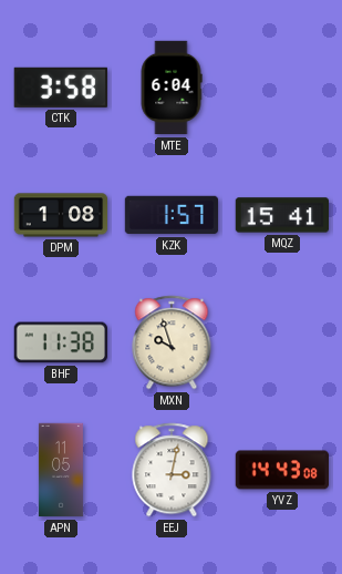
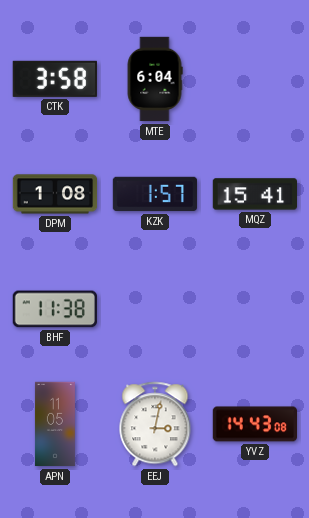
MXN: 9:57 -> none
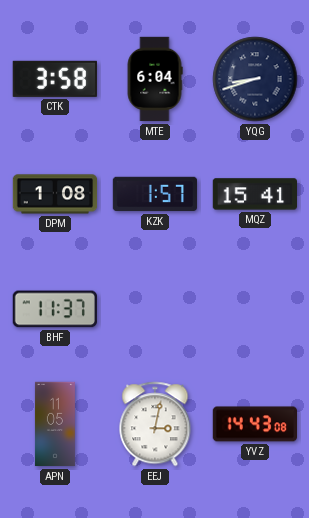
YQG: none -> 8:42
BHF: 11:38 -> 11:37
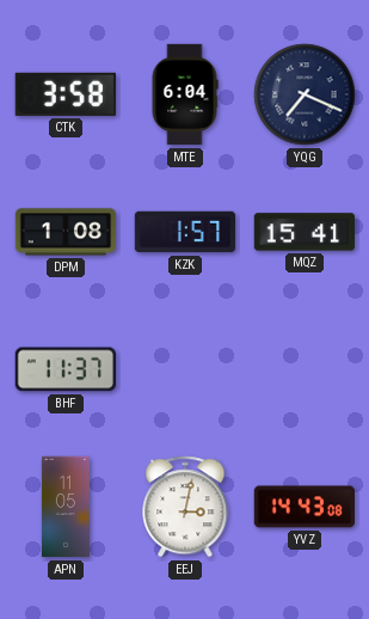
YQG: 8:42 -> 7:19
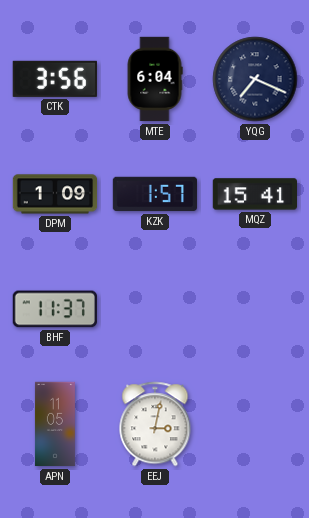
CTK: 3:58 -> 3:56
DPM: 1:08 -> 1:09
YVZ: 14:43 -> none
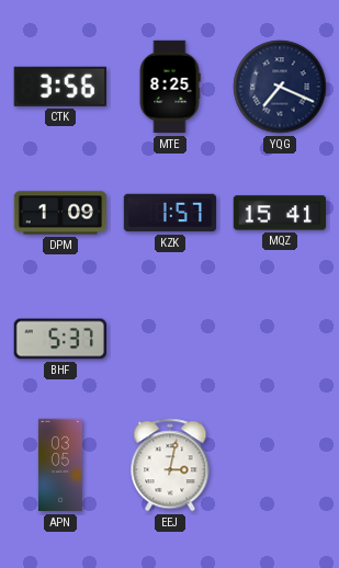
MTE: 6:04 -> 8:25
BHF: 11:37 -> 5:37
APN: 11:05 -> 03:05
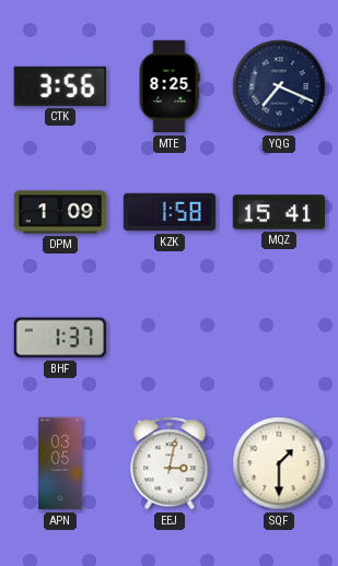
KZK: 1:57 -> 1:58
BHF: 5:37 -> 1:37
SQF: none -> 1:30
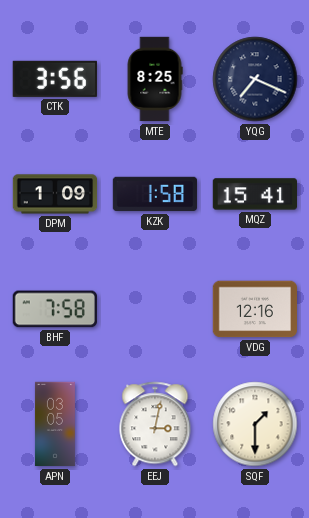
BHF: 1:37 -> 7:58
VDG: none -> 12:16
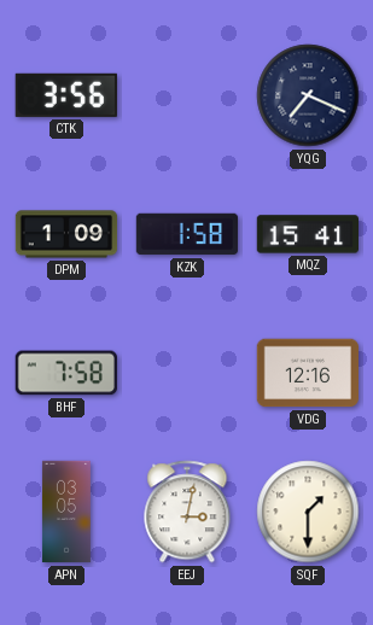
MTE: 8:25 -> none
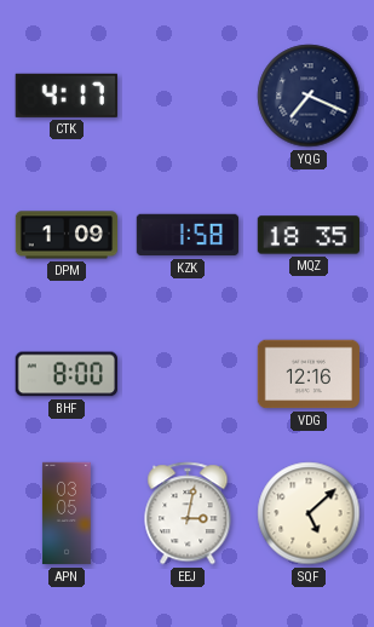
CTK: 3:56 -> 4:17
MQZ: 15:41 -> 18:35
BHF: 7:58 -> 8:00
SQF: 1:30 -> 5:08
